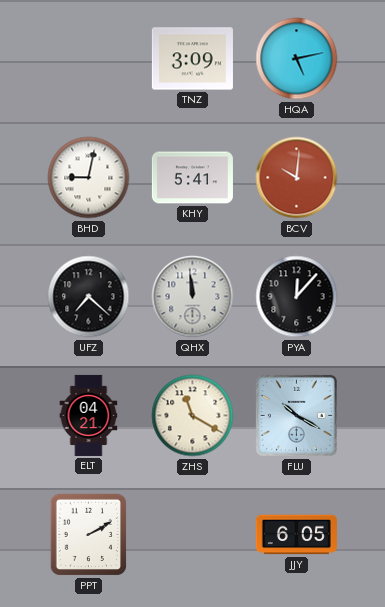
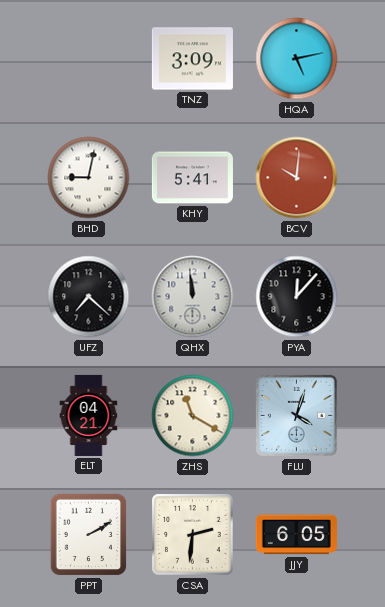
FLU: 10:20 -> 4:03
CSA: none -> 2:31
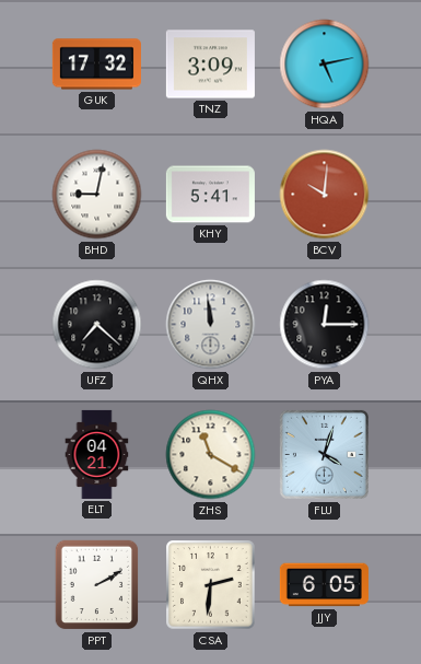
GUK: none -> 17:32
PYA: 12:07 -> 12:15
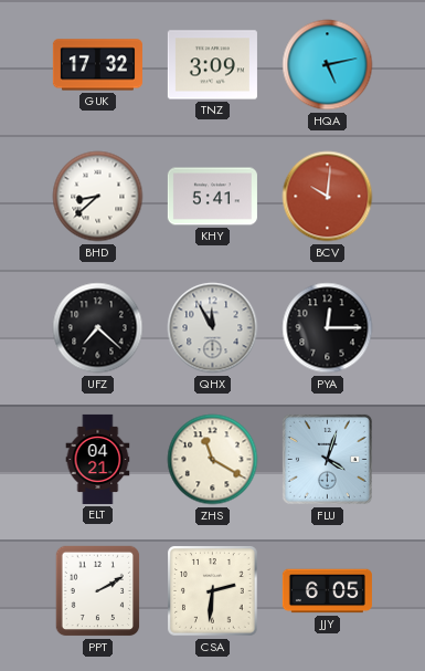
BHD: 9:02 -> 8:38
QHX: 11:59 -> 11:55
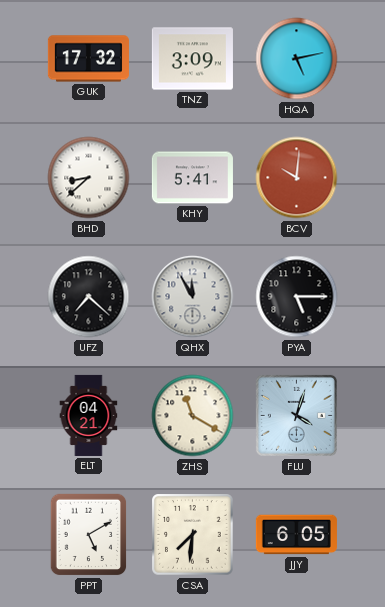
PYA: 12:15 -> 5:15
PPT: 2:10 -> 5:10
CSA: 2:31 -> 7:31
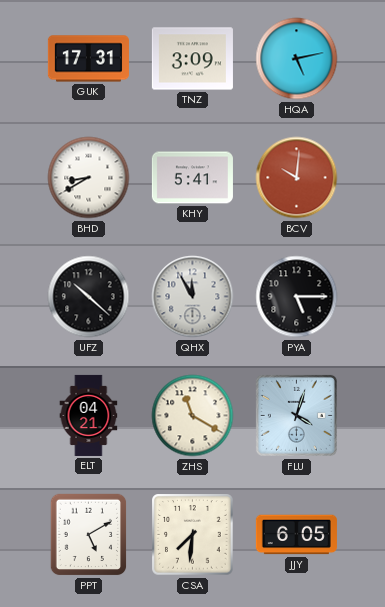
GUK: 17:32 -> 17:31
BHD: 8:38 -> 8:40
UFZ: 7:22 -> 10:22
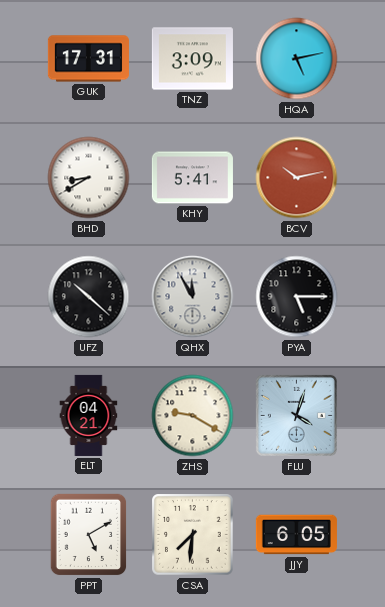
BCV: 10:01 -> 10:13
ZHS: 11:20 -> 9:20
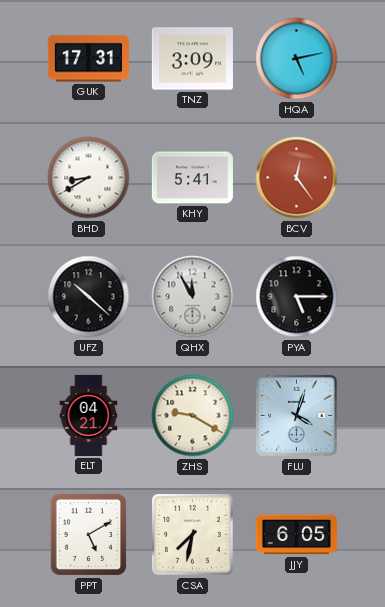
BCV: 10:13 -> 12:24
CSA: 7:31 -> 7:32
